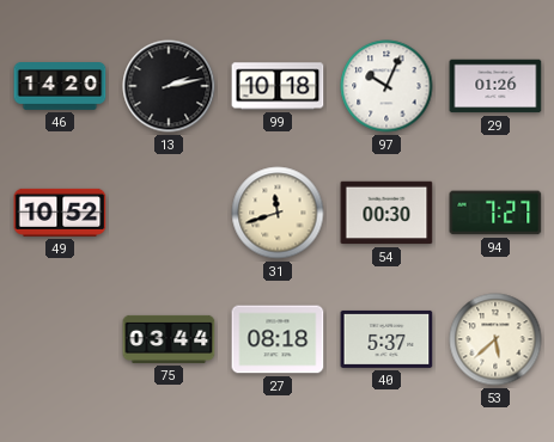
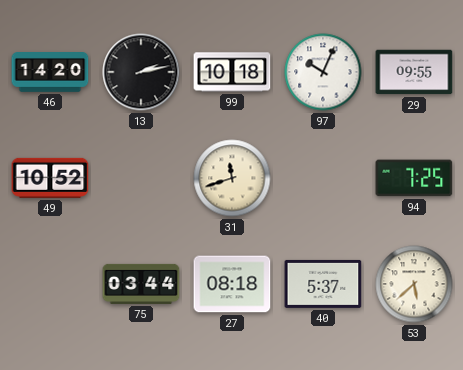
29: 01:26 -> 09:55
54: 00:30 -> none
94: 7:27 -> 7:25
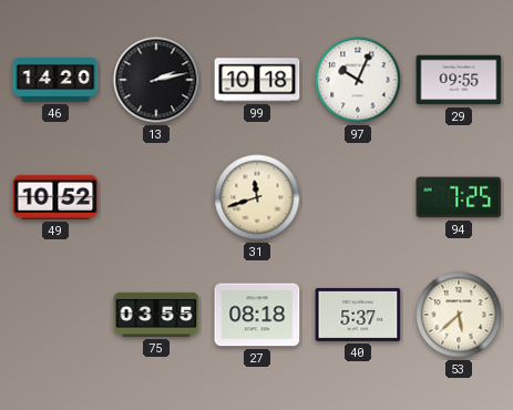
75: 03:44 -> 03:55
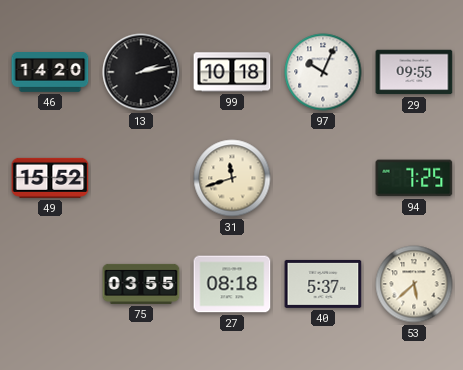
49: 10:52 -> 15:52
